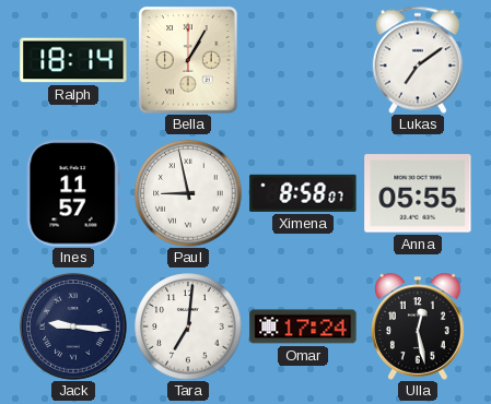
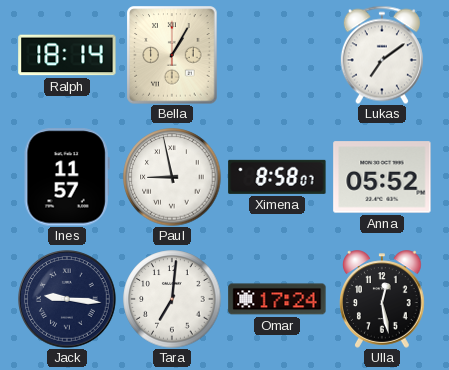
Anna: 05:55 -> 05:52
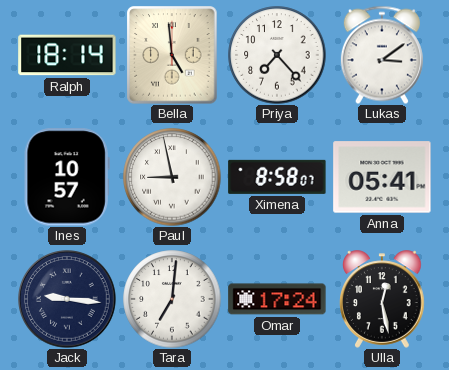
Bella: 1:05 -> 4:59
Priya: none -> 7:23
Lukas: 7:09 -> 3:09
Ines: 11:57 -> 10:57
Anna: 05:52 -> 05:41
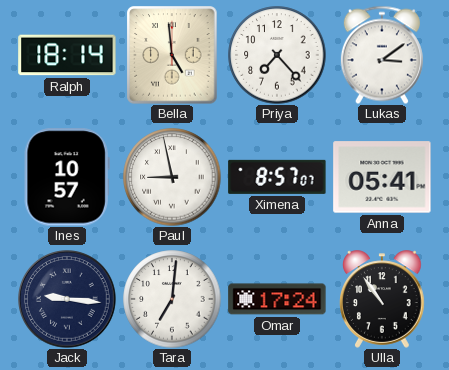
Ximena: 8:58 -> 8:57
Ulla: 12:28 -> 10:54
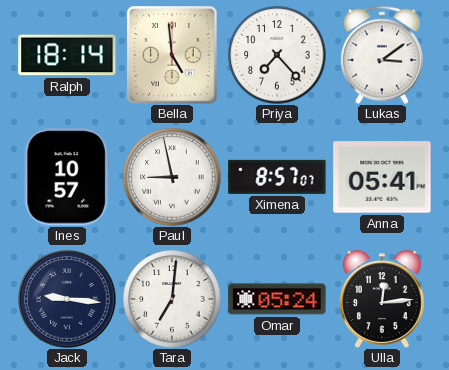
Omar: 17:24 -> 05:24
Ulla: 10:54 -> 12:14
